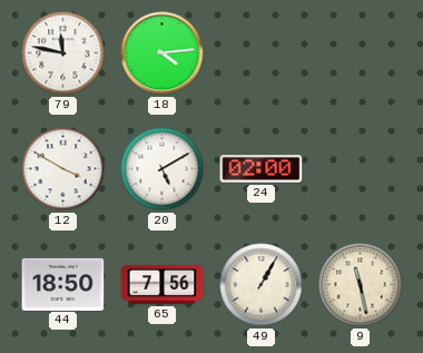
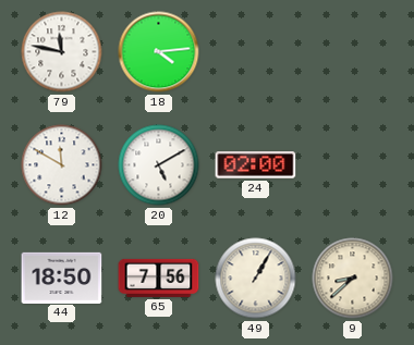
12: 3:50 -> 11:50
9: 11:28 -> 8:38
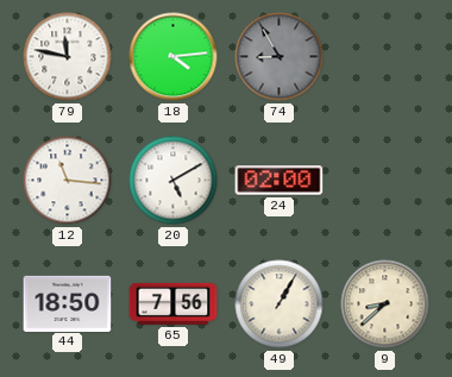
74: none -> 8:55
12: 11:50 -> 11:16
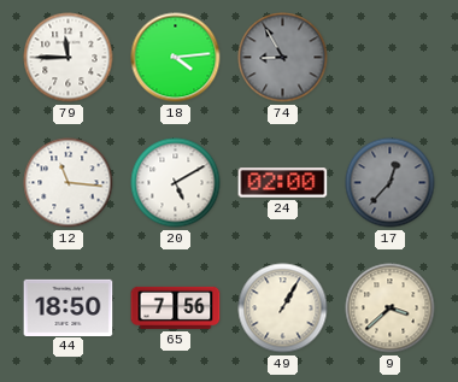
79: 11:47 -> 11:45
17: none -> 12:37
9: 8:38 -> 3:38
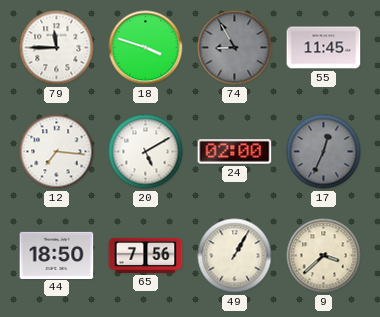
18: 4:14 -> 3:48
55: none -> 11:45
12: 11:16 -> 7:16
17: 12:37 -> 12:34
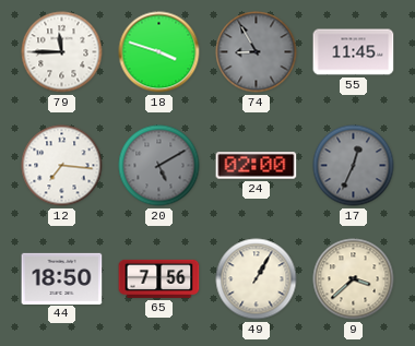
20 dial: white -> grey
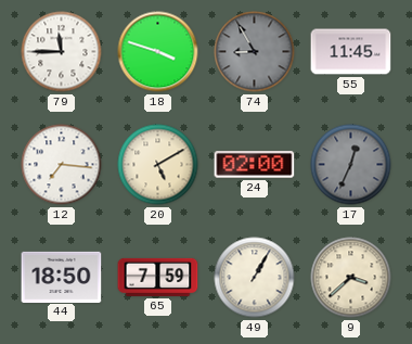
20 dial: grey -> cream
65: 7:56 -> 7:59
